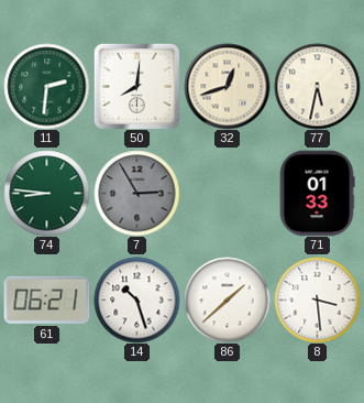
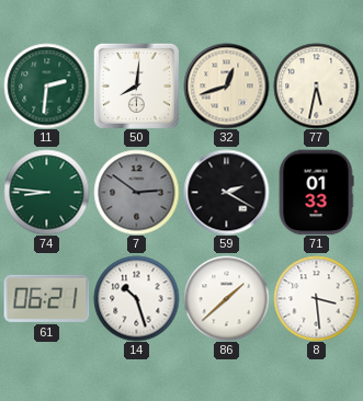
7: 2:55 -> 2:51
59: none -> 2:20
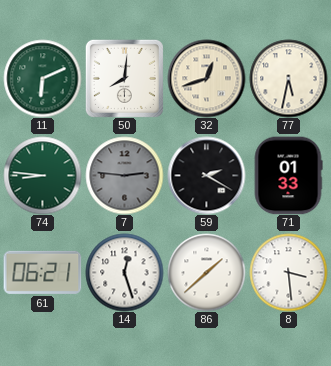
11: 2:31 -> 6:11
7: 2:51 -> 2:46
14: 10:27 -> 12:27
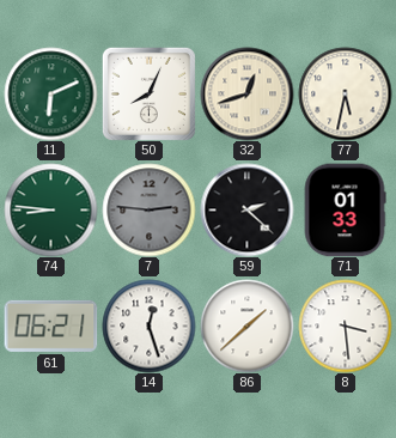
50: 8:01 -> 8:04
59: 2:20 -> 2:22
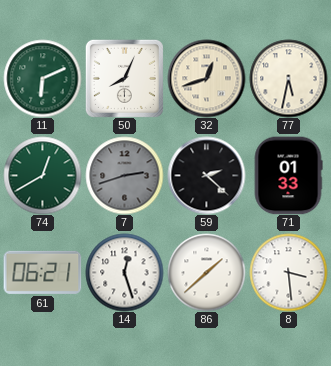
74: 8:46 -> 12:40
7: 2:46 -> 2:42
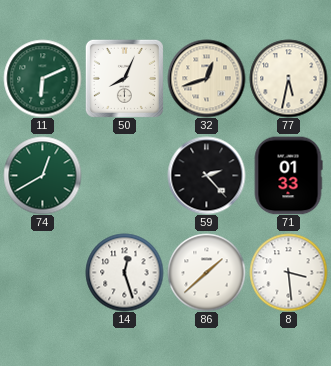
7: 2:42 -> none
59: 2:22 -> 2:23
61: 06:21 -> none
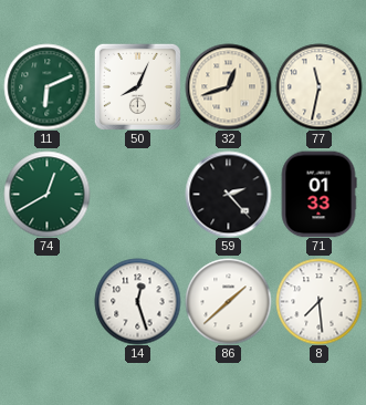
77: 5:32 -> 11:32
8: 3:29 -> 7:29
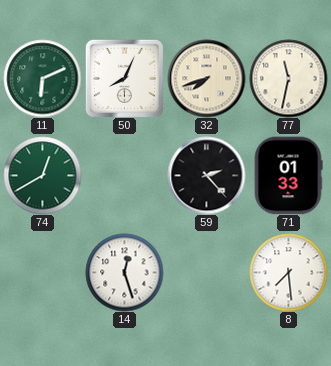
32: 12:42 -> 7:42
86: 1:38 -> none
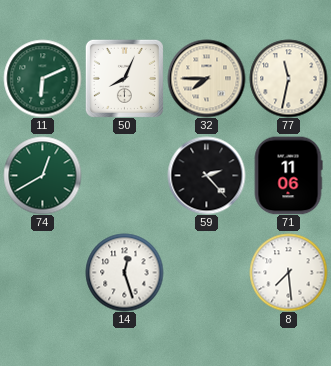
32: 7:42 -> 7:45
71: 01:33 -> 11:06
